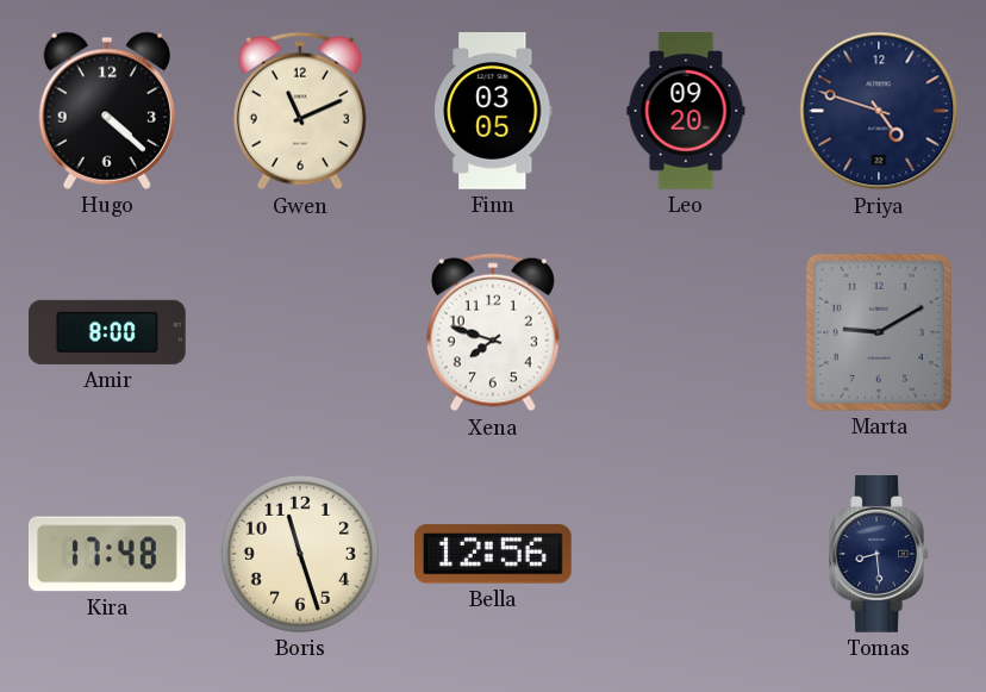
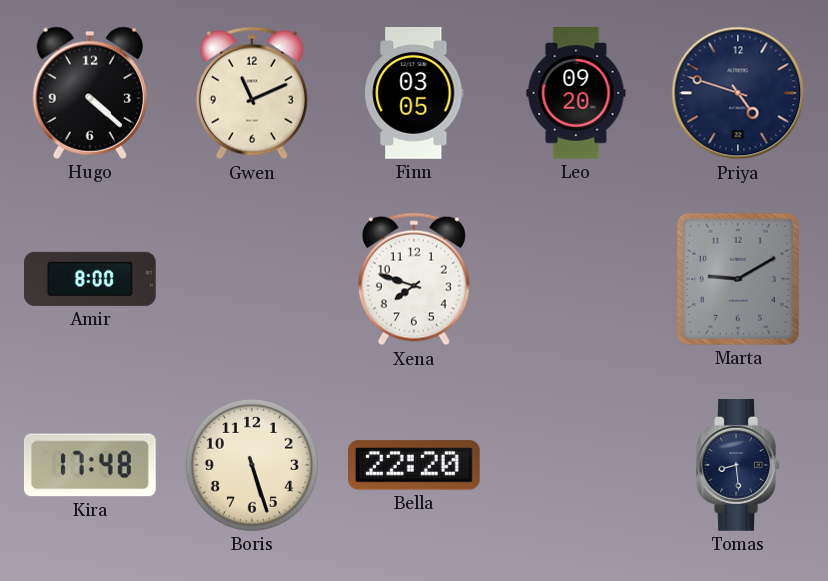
Boris: 11:27 -> 5:27
Bella: 12:56 -> 22:20
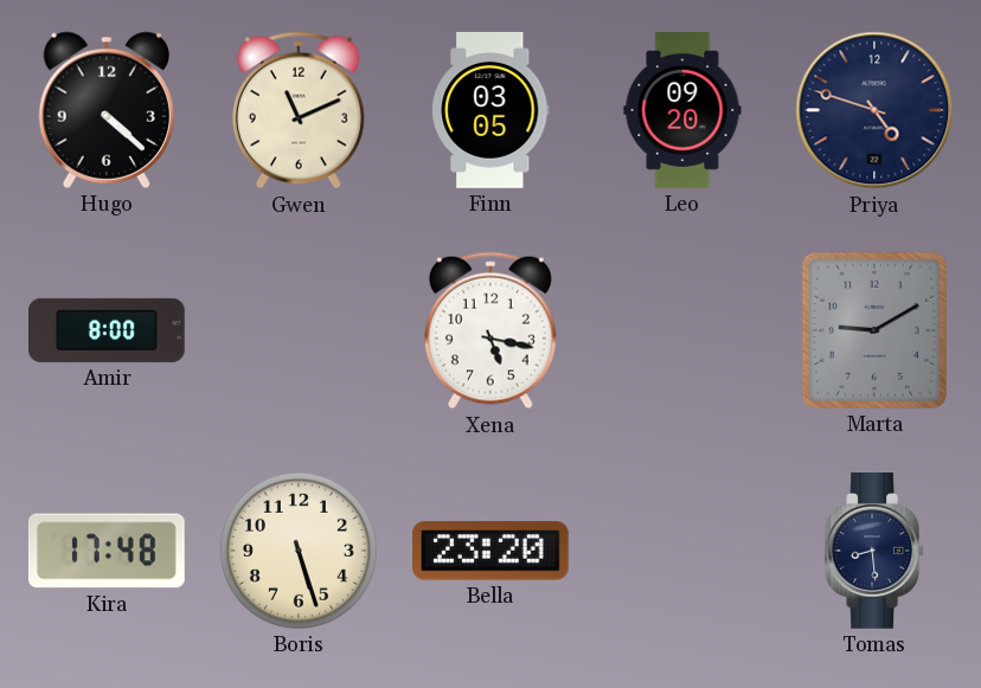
Xena: 7:48 -> 5:17
Bella: 22:20 -> 23:20
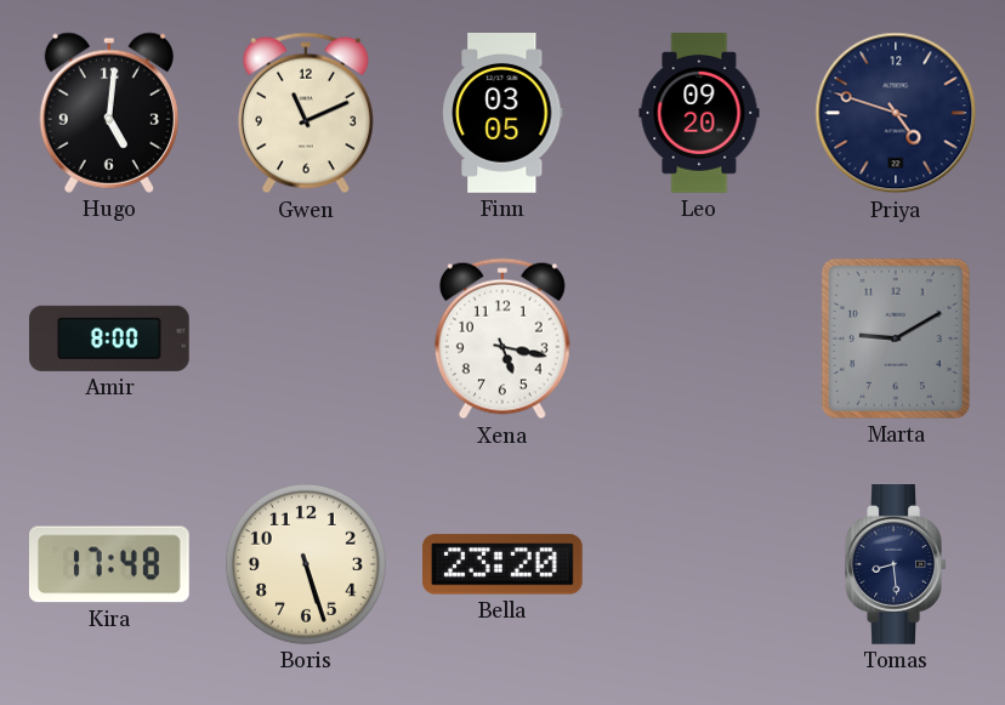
Hugo: 4:22 -> 5:01
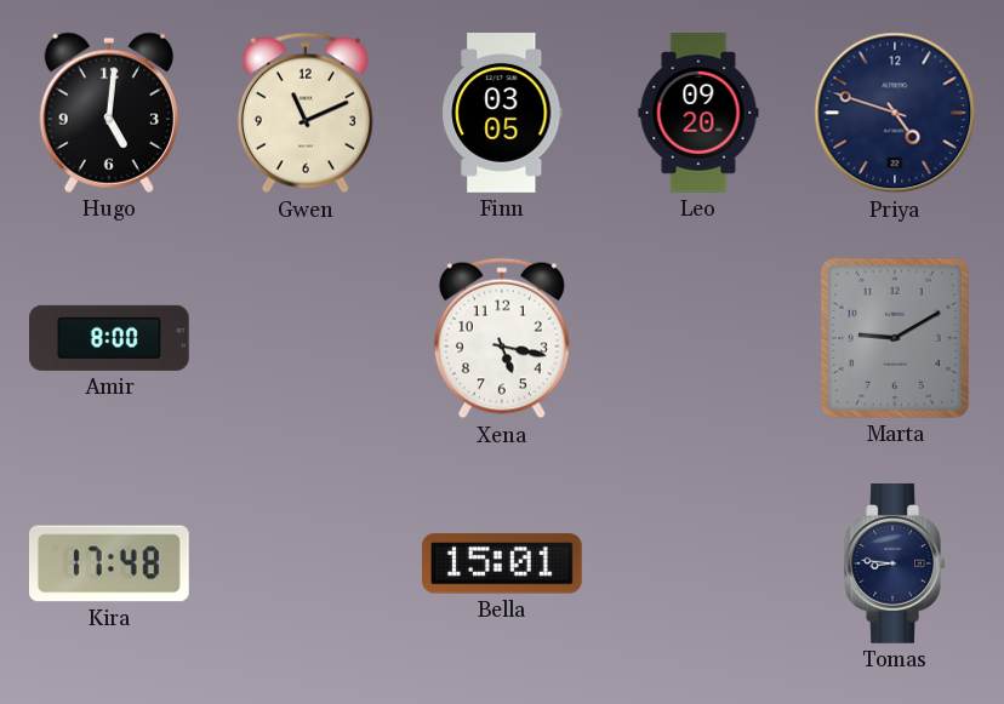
Boris: 5:27 -> none
Bella: 23:20 -> 15:01
Tomas: 8:29 -> 8:46
